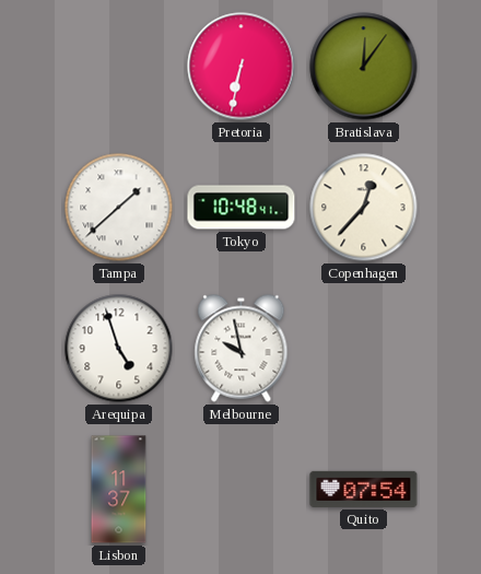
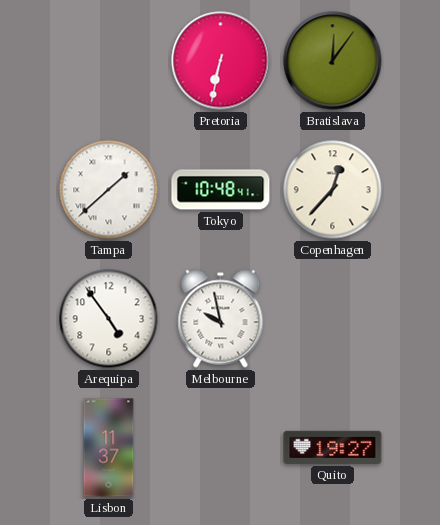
Arequipa: 4:57 -> 4:54
Quito: 07:54 -> 19:27
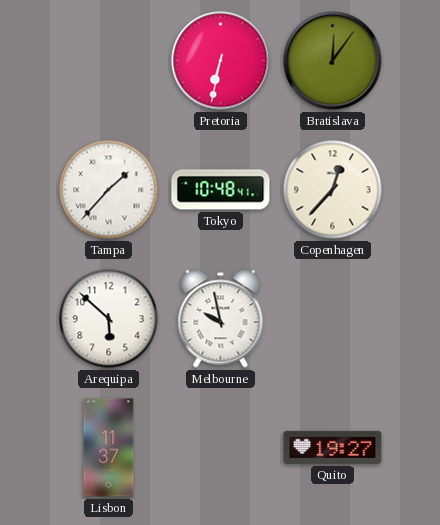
Tampa: 1:38 -> 1:37
Arequipa: 4:54 -> 5:52
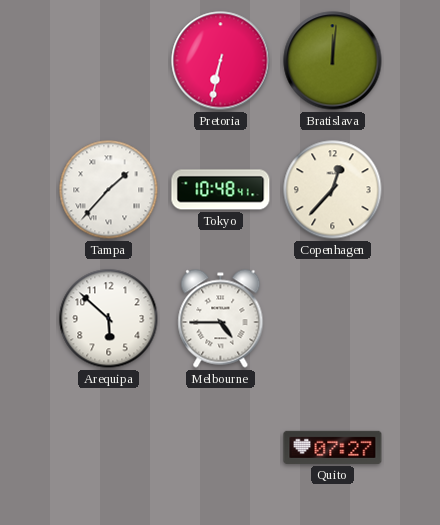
Bratislava: 12:06 -> 12:01
Melbourne: 9:58 -> 4:45
Lisbon: 11:37 -> none
Quito: 19:27 -> 07:27
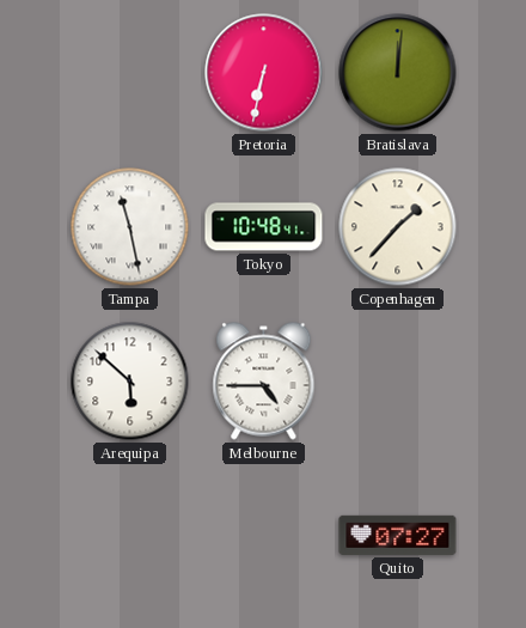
Tampa: 1:37 -> 11:28
Copenhagen: 12:37 -> 1:37
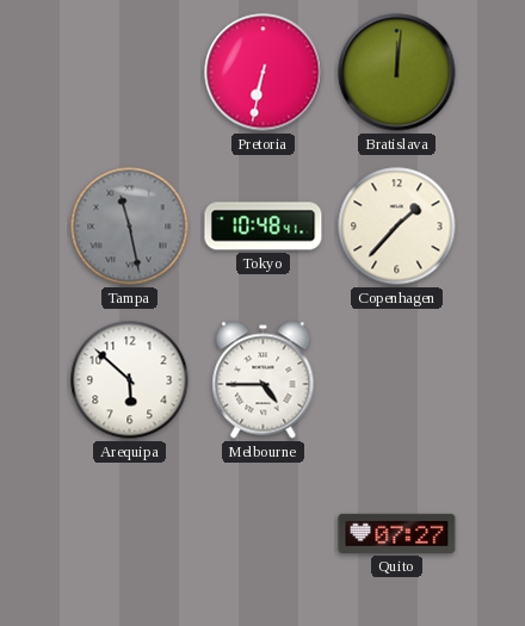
Tampa dial: white -> grey
